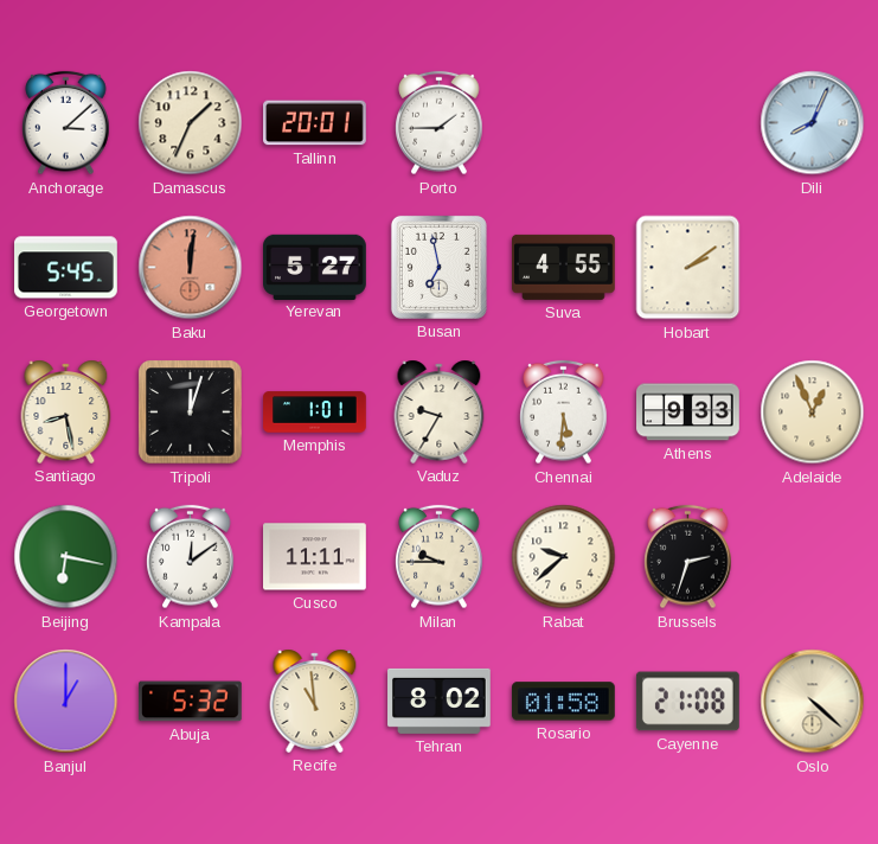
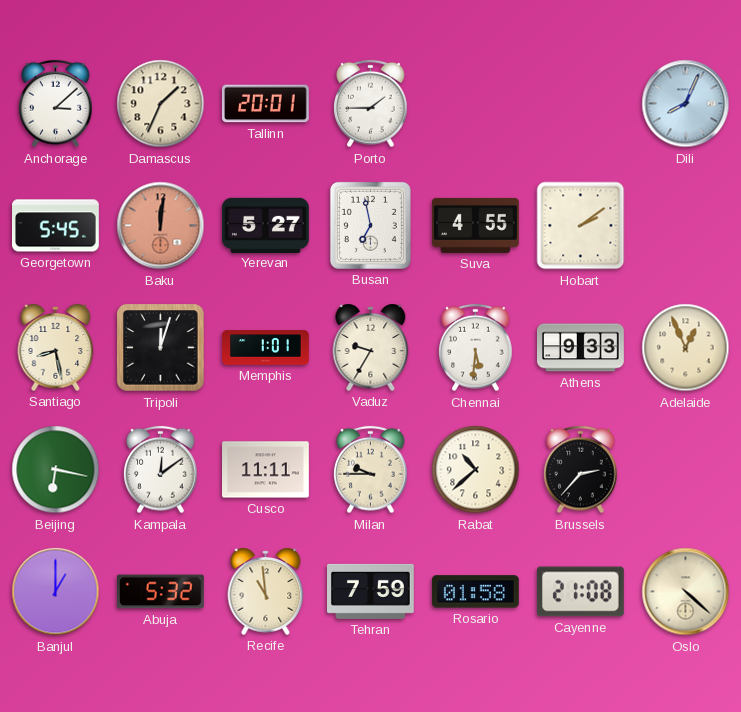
Rabat: 9:38 -> 10:38
Brussels: 2:33 -> 2:37
Tehran: 8:02 -> 7:59
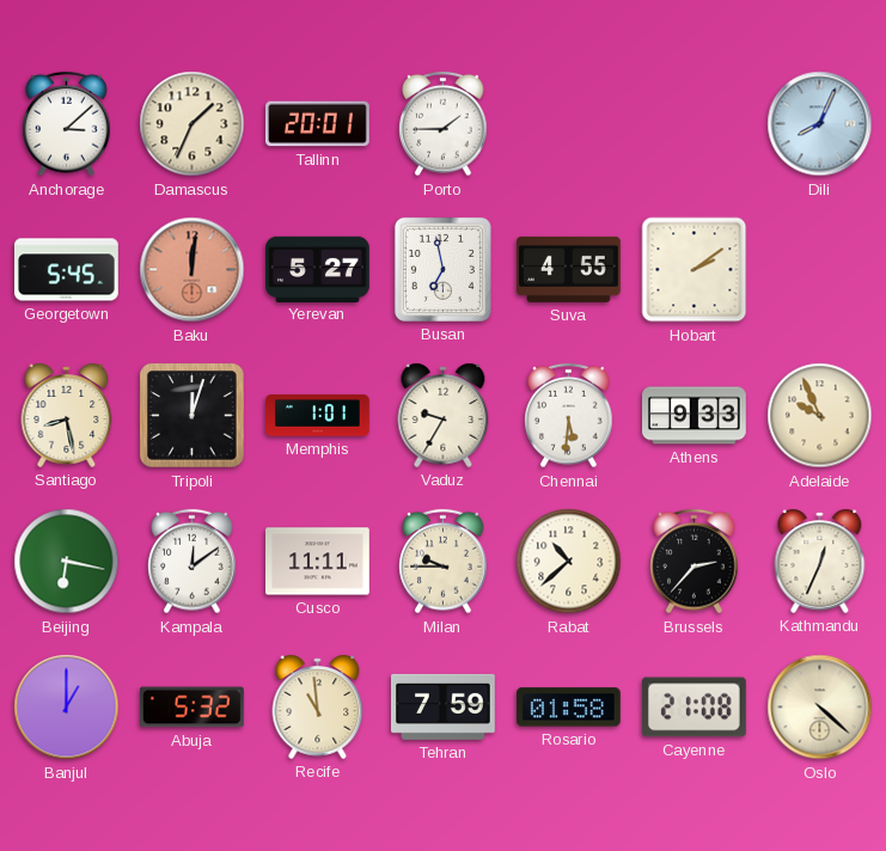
Adelaide: 12:56 -> 9:56
Kathmandu: none -> 12:34
